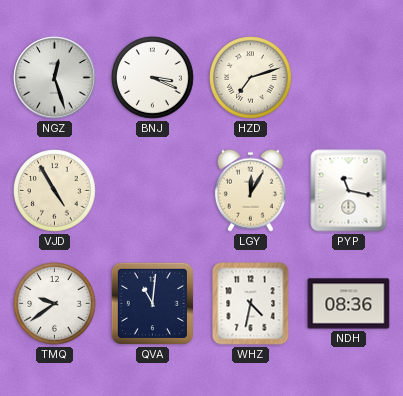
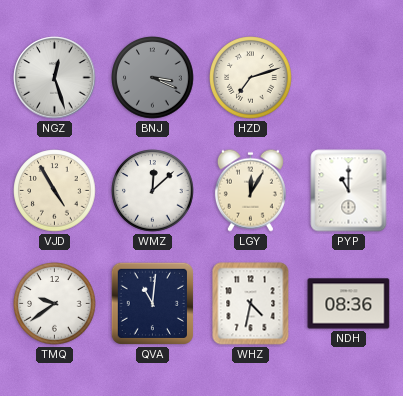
BNJ dial: white -> grey
WMZ: none -> 12:08
PYP: 11:17 -> 11:00
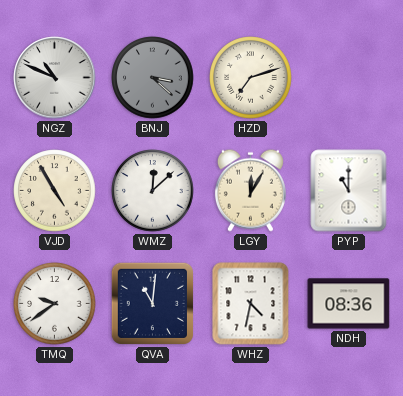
NGZ: 12:27 -> 10:49
BNJ: 3:19 -> 3:22
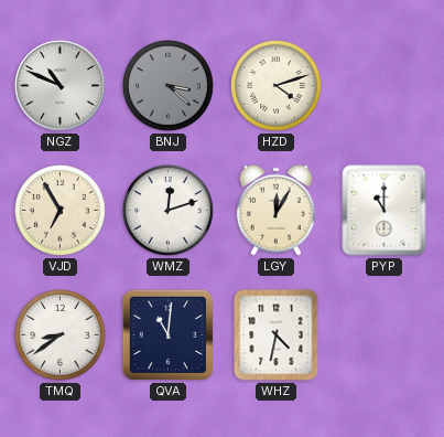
HZD: 7:12 -> 4:12
VJD: 4:55 -> 6:55
WMZ: 12:08 -> 12:12
TMQ: 9:39 -> 8:39
NDH: 08:36 -> none
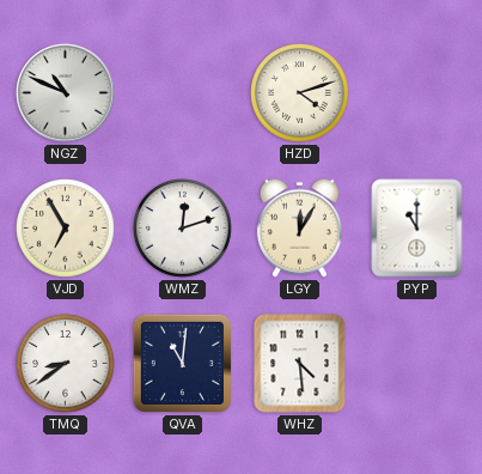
BNJ: 3:22 -> none
WHZ: 4:32 -> 4:29
